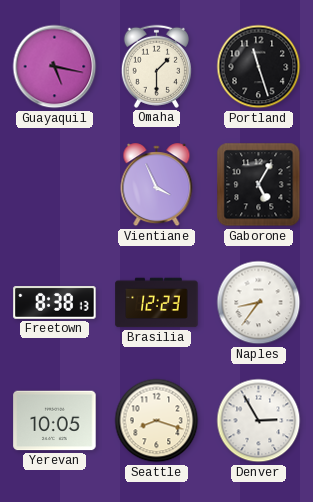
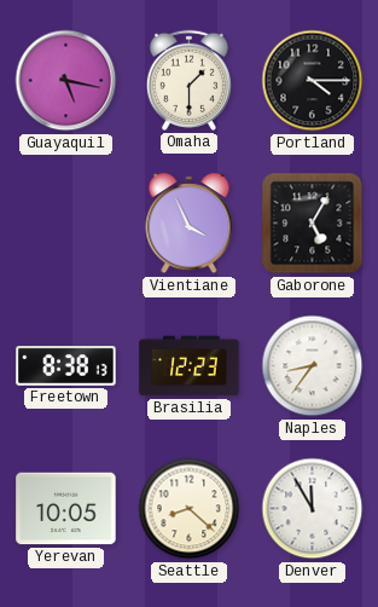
Portland: 11:27 -> 4:15
Seattle: 8:18 -> 8:22
Denver: 2:55 -> 11:55
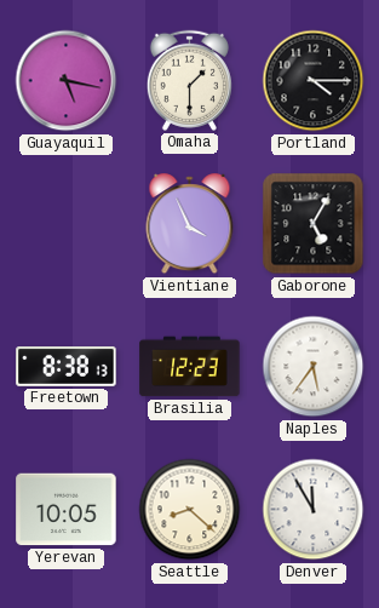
Naples: 8:36 -> 5:36
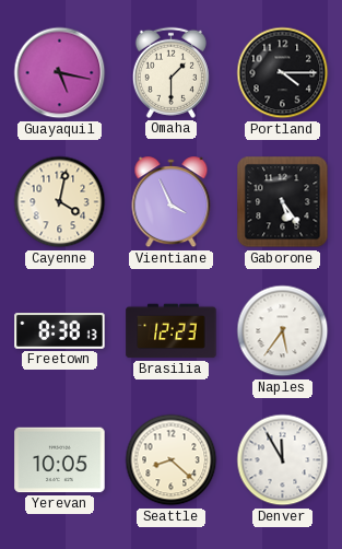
Cayenne: none -> 4:02
Gaborone: 5:05 -> 5:24
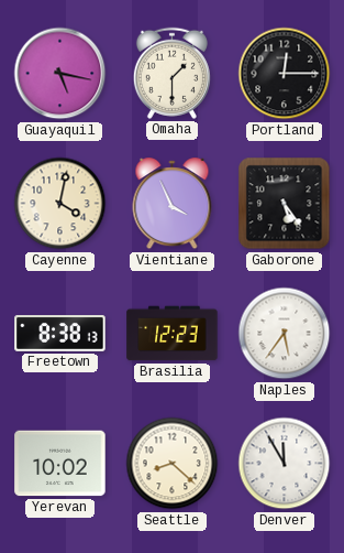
Portland: 4:15 -> 12:15
Yerevan: 10:05 -> 10:02
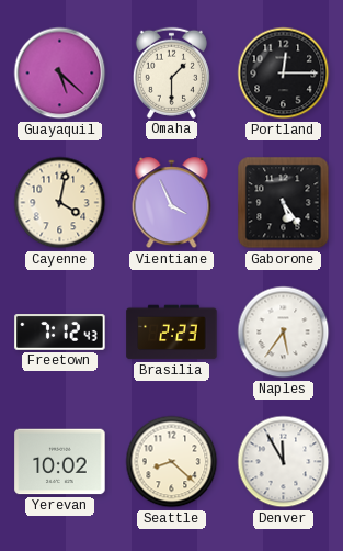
Guayaquil: 5:17 -> 5:22
Freetown: 8:38 -> 7:12
Brasilia: 12:23 -> 2:23
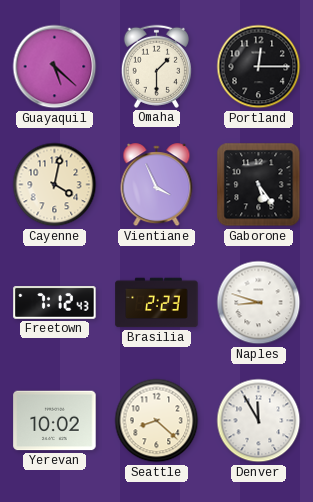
Naples: 5:36 -> 8:48
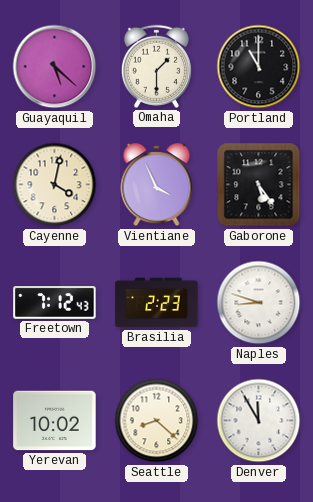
Portland: 12:15 -> 11:00
